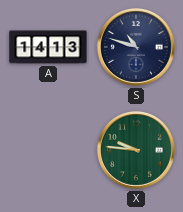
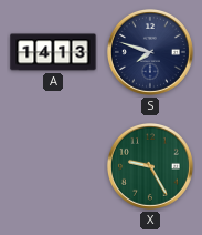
S: 10:48 -> 7:48
X: 9:46 -> 9:25
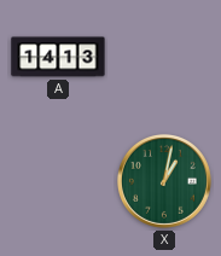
S: 7:48 -> none
X: 9:25 -> 1:02
